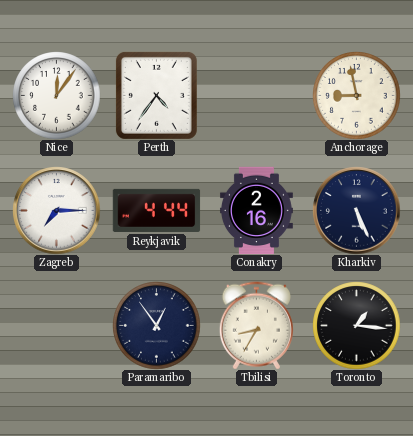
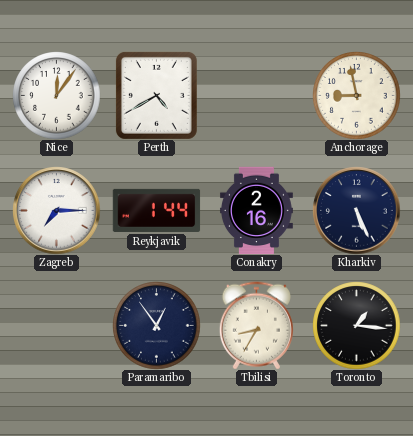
Perth: 4:36 -> 4:40
Reykjavik: 4:44 -> 1:44
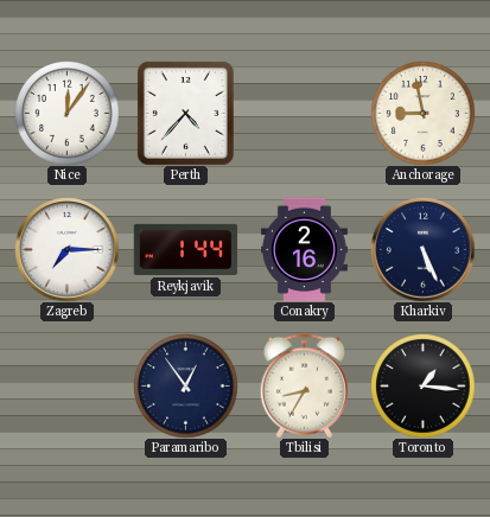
Perth: 4:40 -> 4:37
